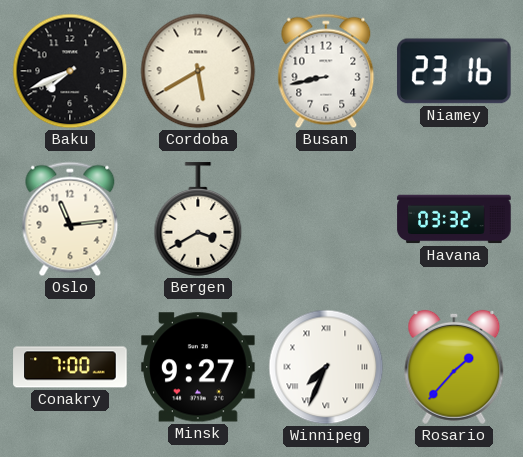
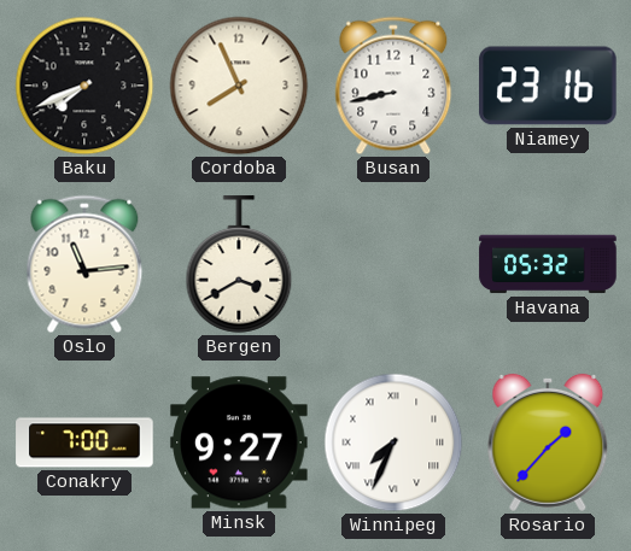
Cordoba: 5:40 -> 7:56
Havana: 03:32 -> 05:32
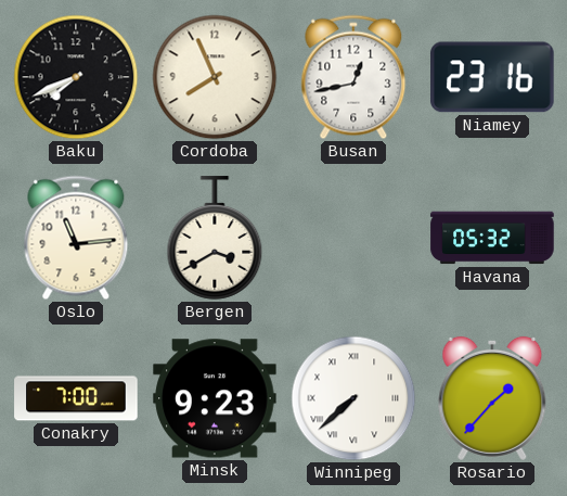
Busan: 8:43 -> 12:43
Minsk: 9:27 -> 9:23
Winnipeg: 7:34 -> 7:38
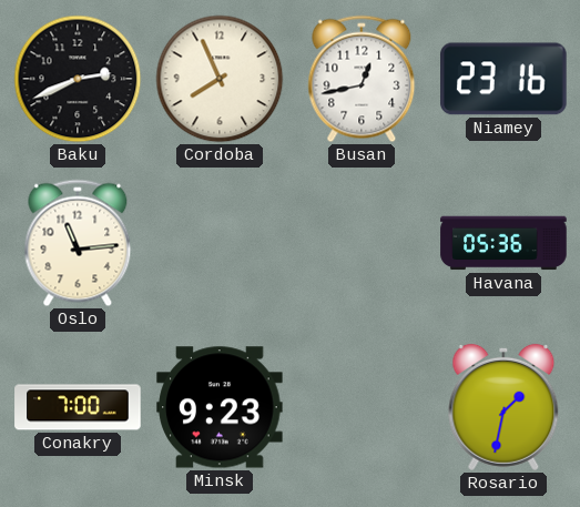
Baku: 7:41 -> 2:41
Bergen: 3:40 -> none
Havana: 05:32 -> 05:36
Winnipeg: 7:38 -> none
Rosario: 1:37 -> 1:32
